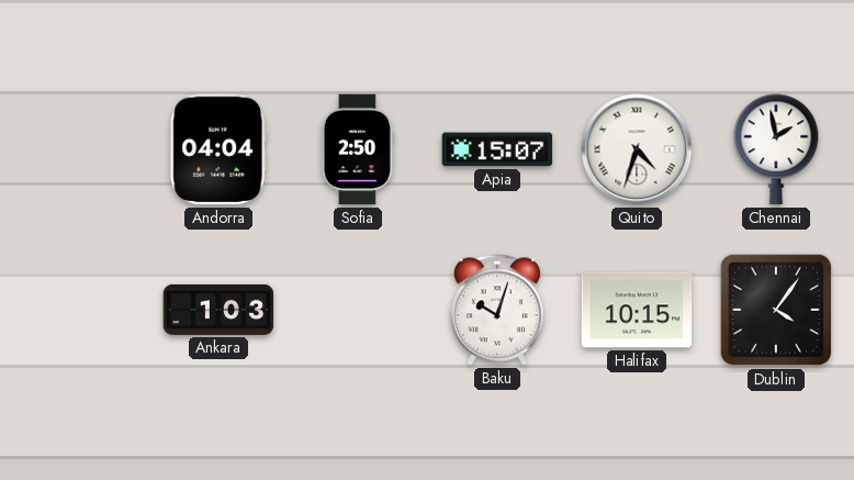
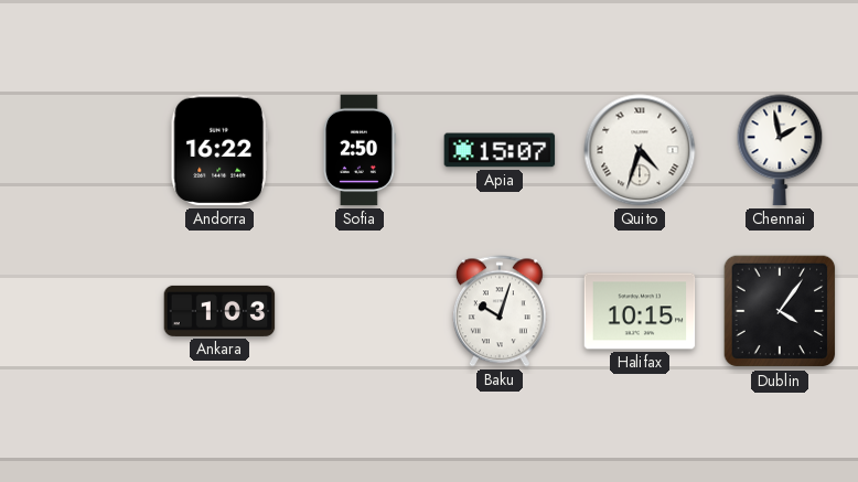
Andorra: 04:04 -> 16:22
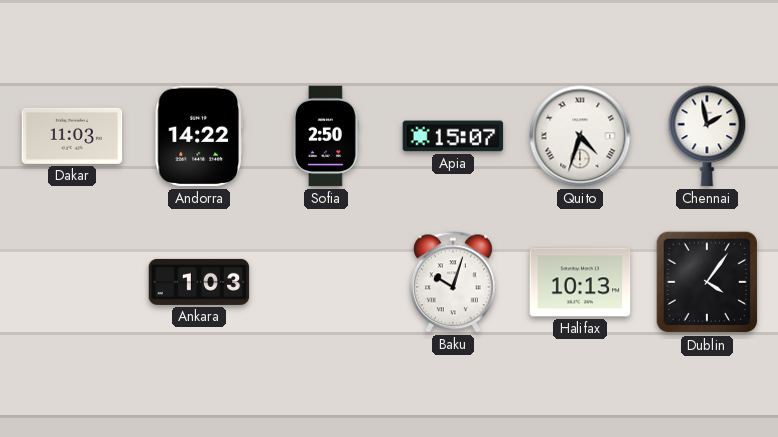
Dakar: none -> 11:03
Andorra: 16:22 -> 14:22
Halifax: 10:15 -> 10:13
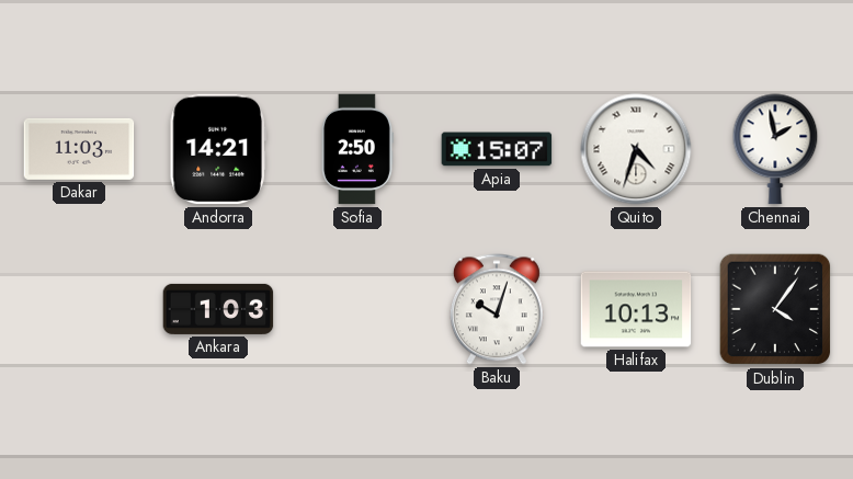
Andorra: 14:22 -> 14:21
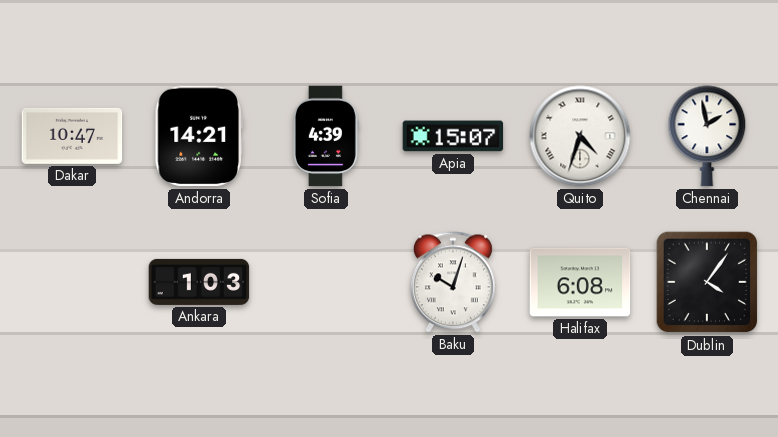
Dakar: 11:03 -> 10:47
Sofia: 2:50 -> 4:39
Halifax: 10:13 -> 6:08
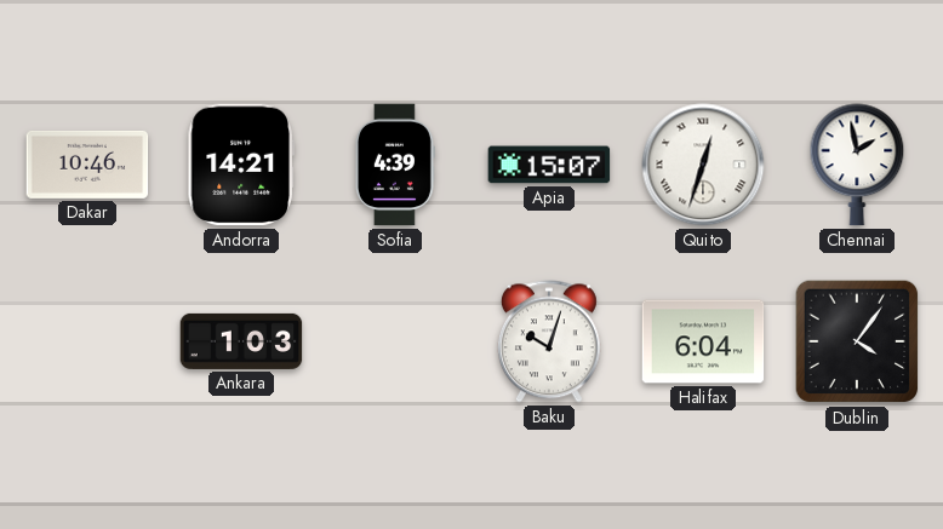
Dakar: 10:47 -> 10:46
Quito: 4:33 -> 12:33
Halifax: 6:08 -> 6:04
